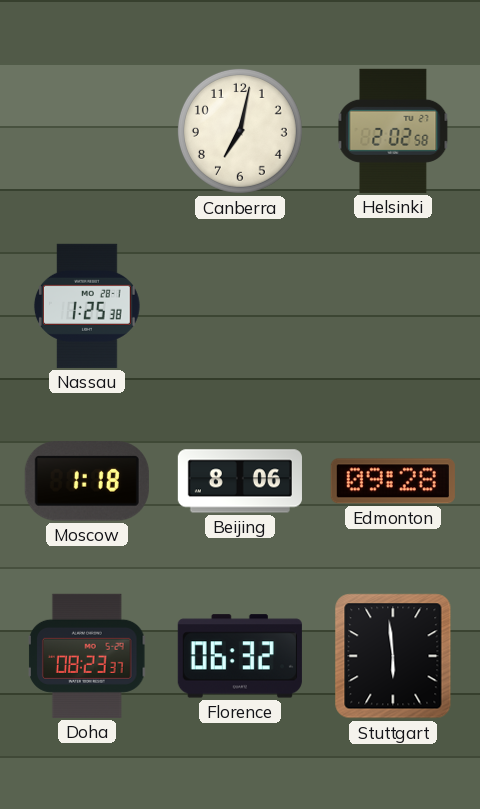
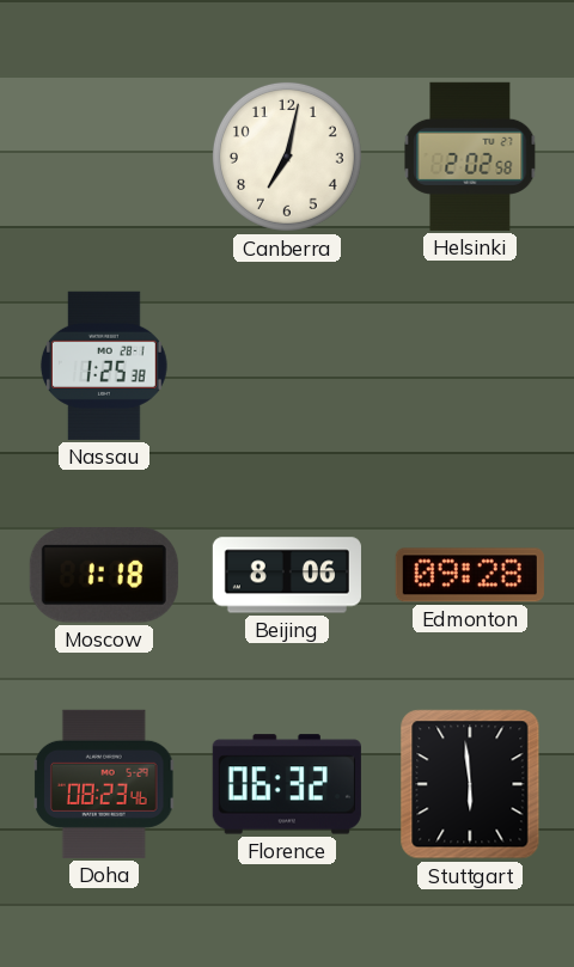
Doha: 08:23:37 -> 08:23:46
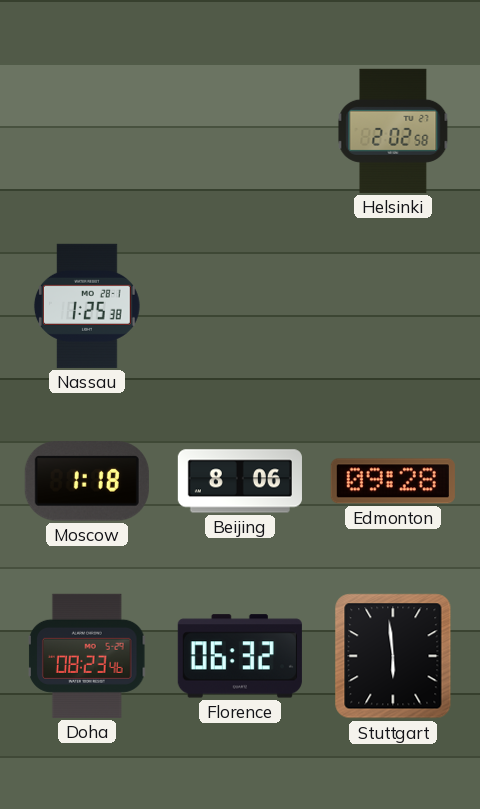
Canberra: 7:02 -> none
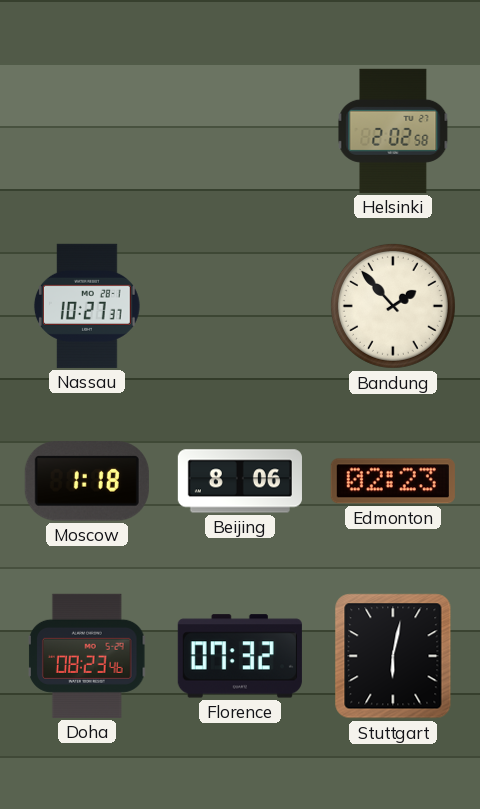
Nassau: 1:25 -> 10:27
Bandung: none -> 1:53
Edmonton: 09:28 -> 02:23
Florence: 06:32 -> 07:32
Stuttgart: 5:59 -> 6:02
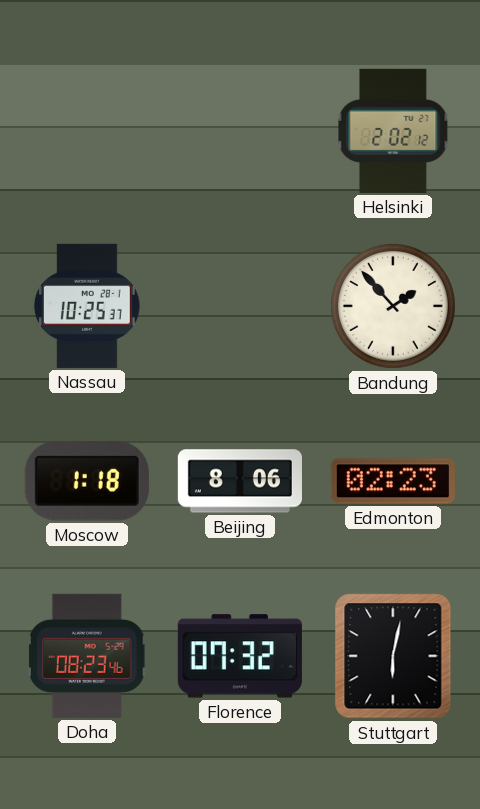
Helsinki: 2:02:58 -> 2:02:12
Nassau: 10:27 -> 10:25
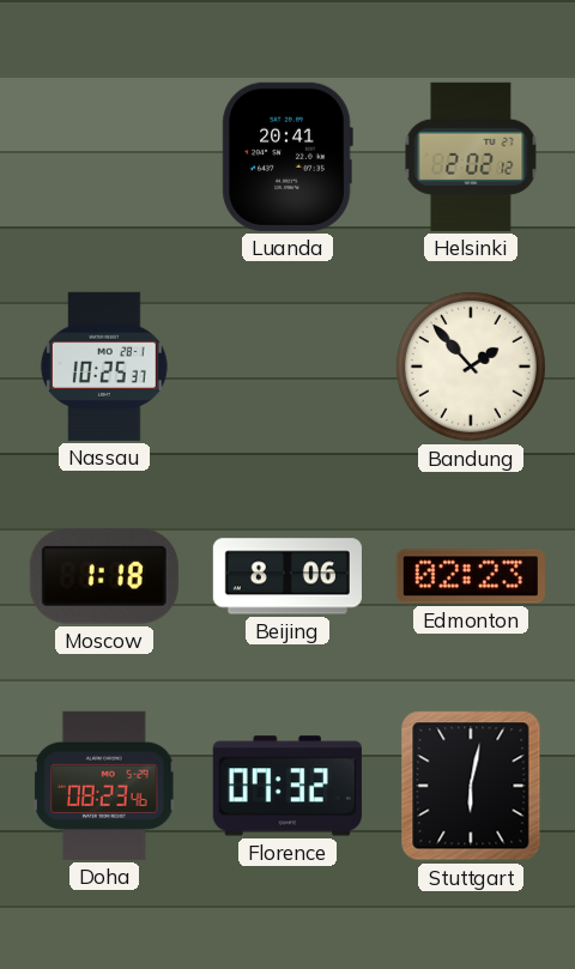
Luanda: none -> 20:41
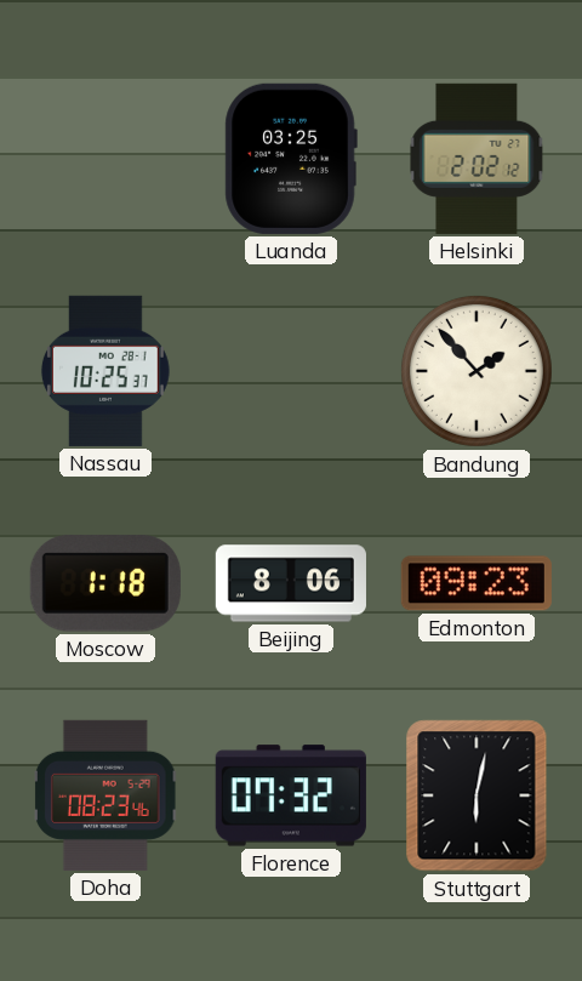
Luanda: 20:41 -> 03:25
Edmonton: 02:23 -> 09:23
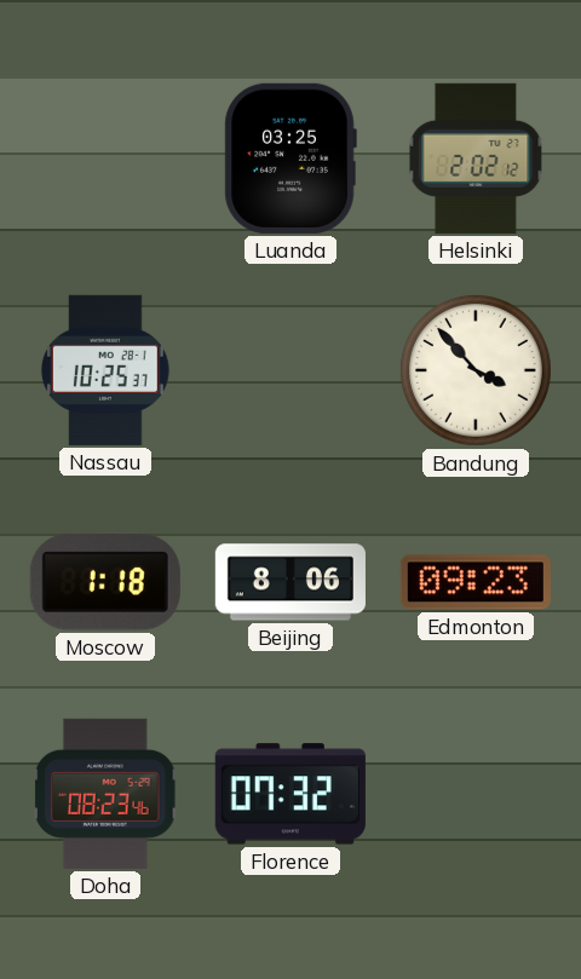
Bandung: 1:53 -> 3:53
Stuttgart: 6:02 -> none
